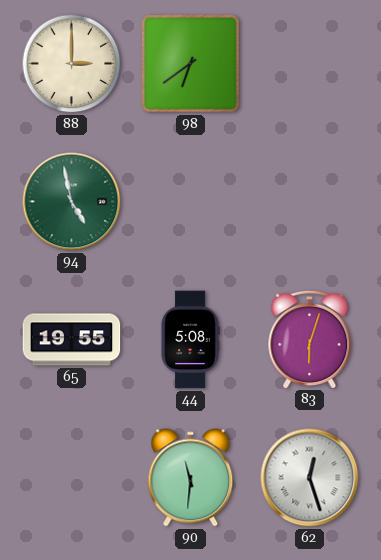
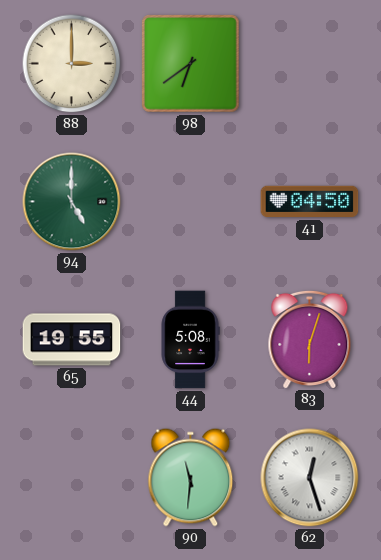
94: 4:58 -> 5:00
41: none -> 04:50
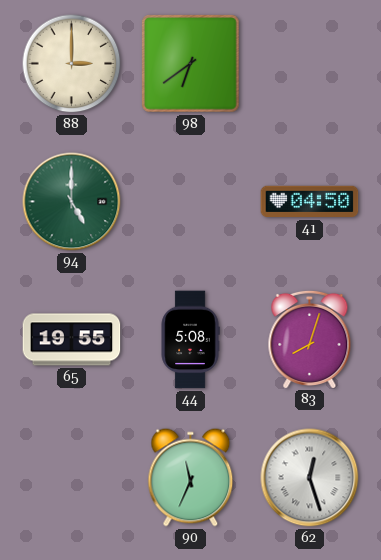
83: 6:03 -> 8:03
90: 11:31 -> 11:34
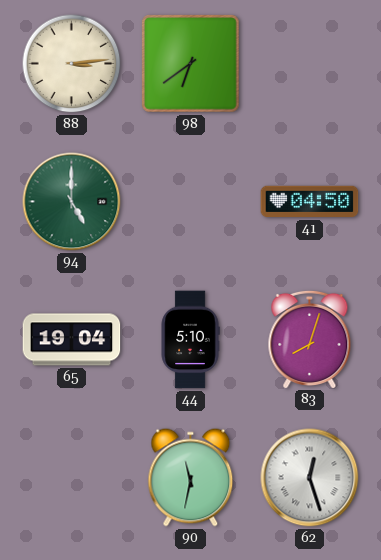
88: 3:00 -> 3:14
65: 19:55 -> 19:04
44: 5:08 -> 5:10
90: 11:34 -> 11:32
